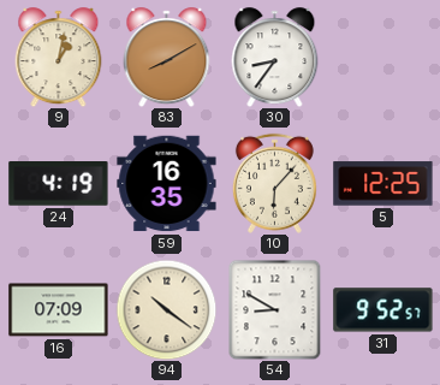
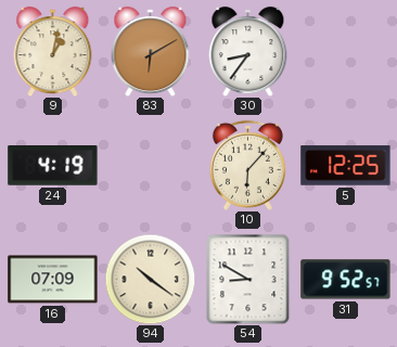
83: 8:10 -> 6:10
59: 16:35 -> none
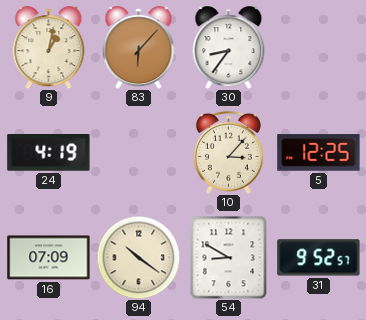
83: 6:10 -> 6:07
10: 6:07 -> 3:07
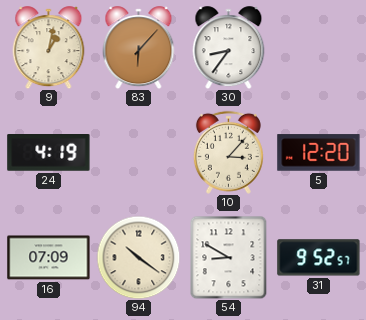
5: 12:25 -> 12:20
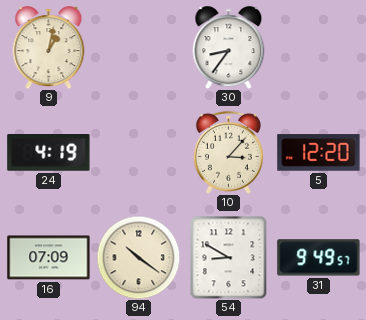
83: 6:07 -> none
31: 9:52 -> 9:49
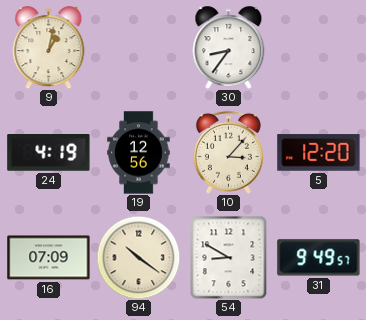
19: none -> 12:56
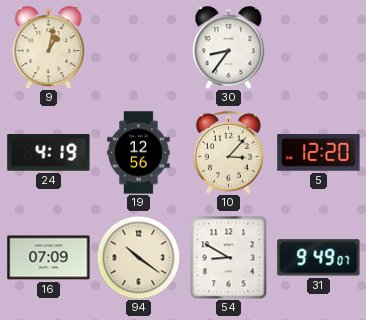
31: 9:49:57 -> 9:49:07
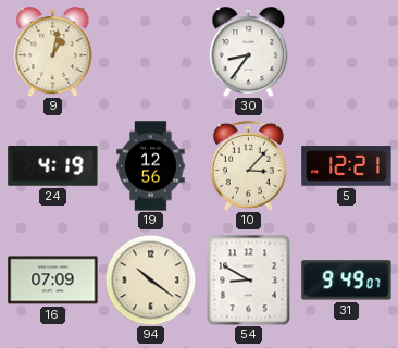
5: 12:20 -> 12:21
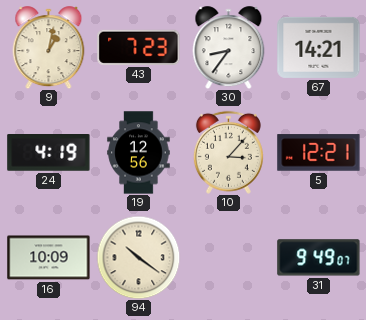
43: none -> 7:23
67: none -> 14:21
16: 07:09 -> 10:09
54: 8:50 -> none
